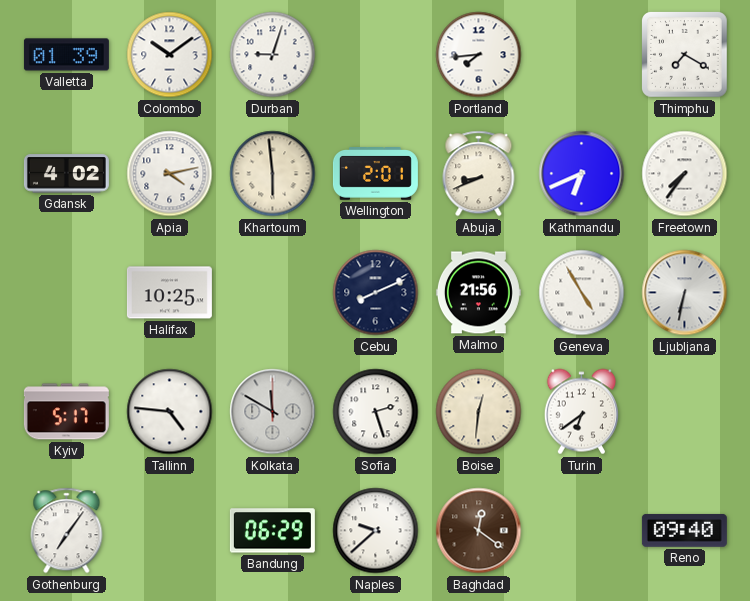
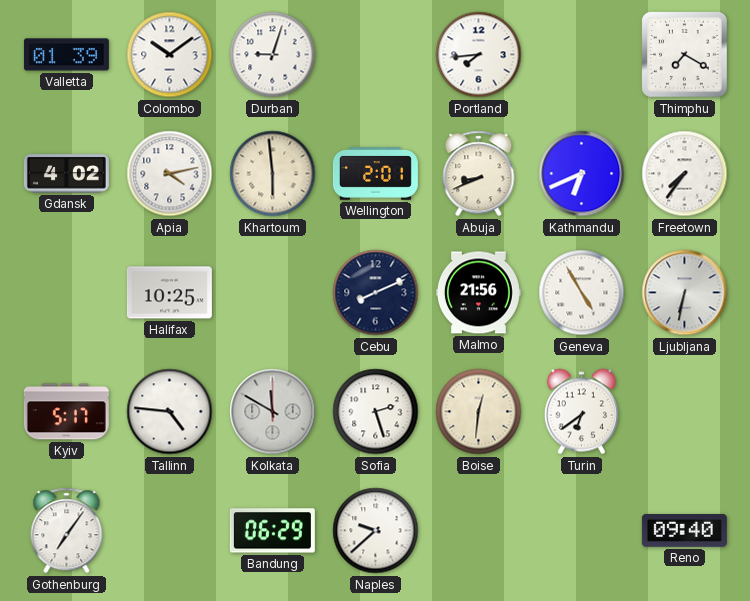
Baghdad: 12:21 -> none
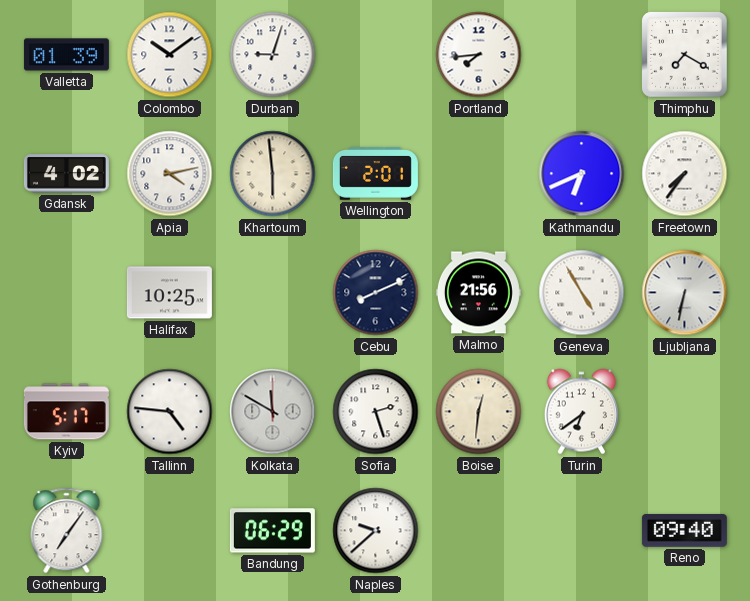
Abuja: 8:41 -> none
